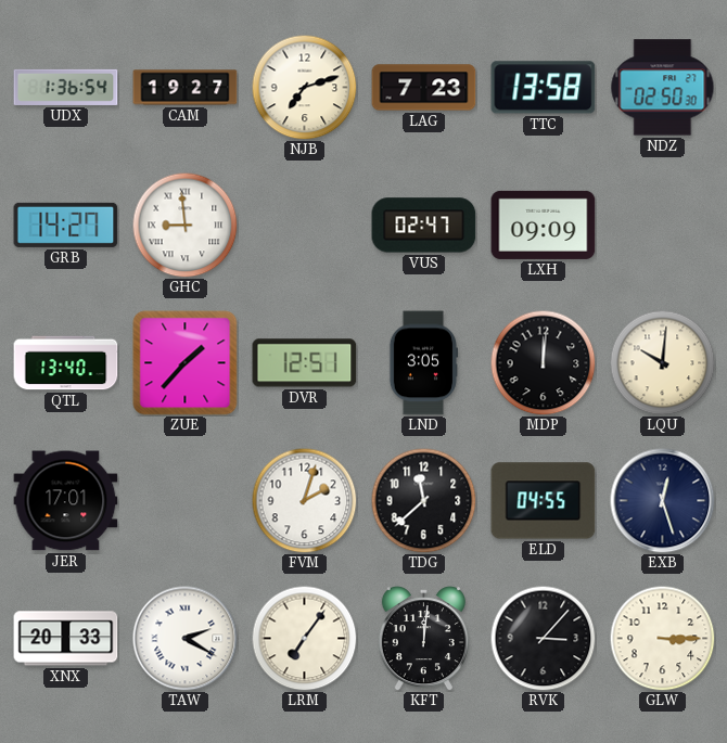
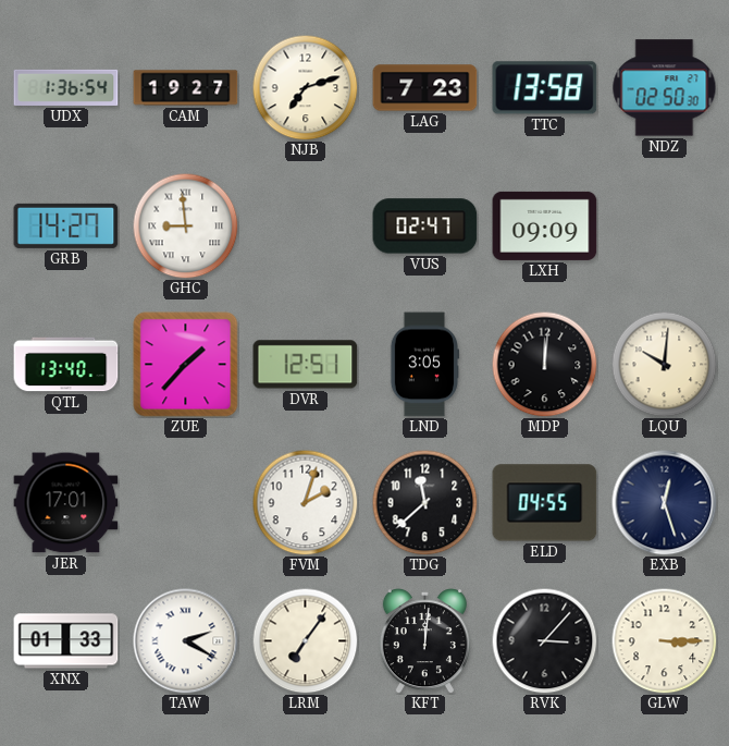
XNX: 20:33 -> 01:33
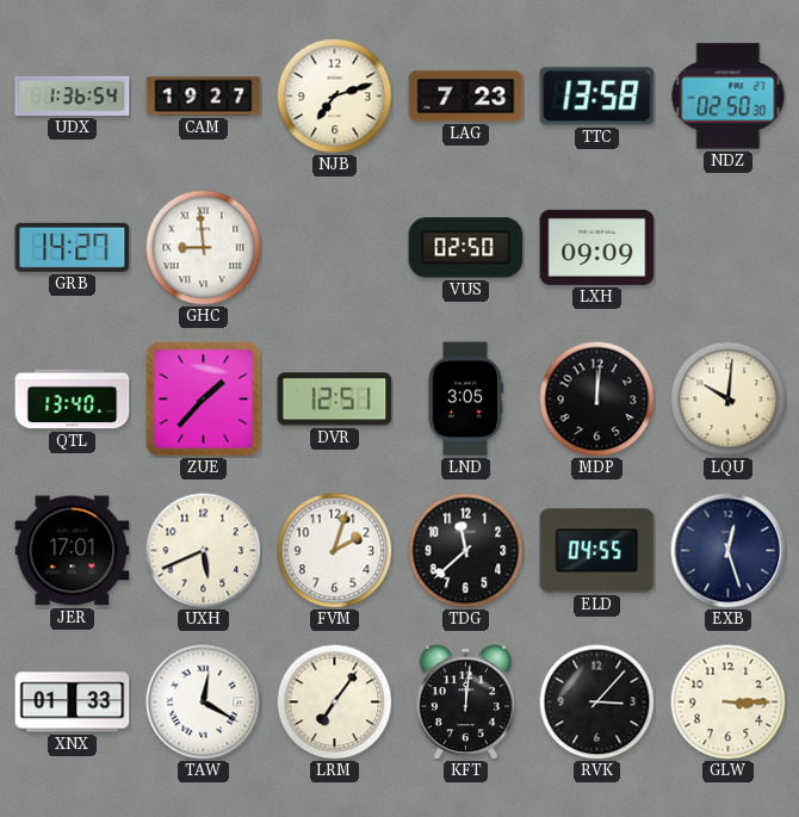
VUS: 02:47 -> 02:50
UXH: none -> 5:41
TAW: 2:20 -> 12:20
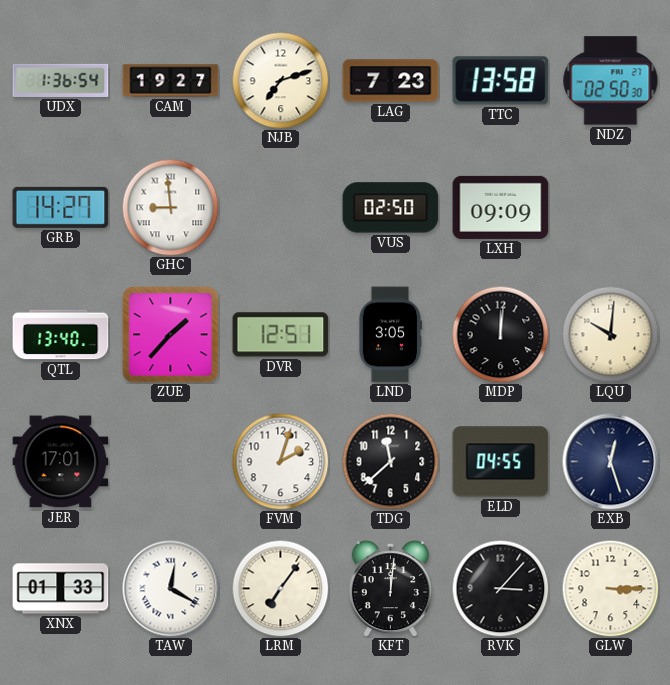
UXH: 5:41 -> none
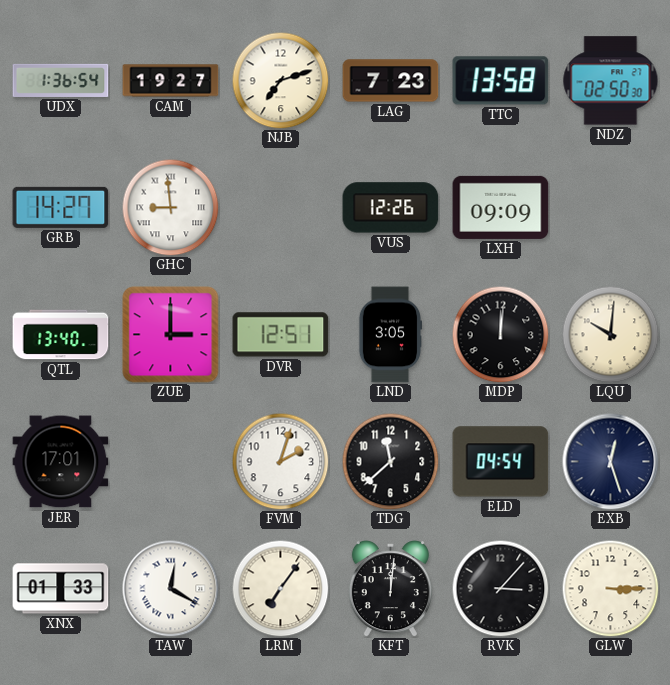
VUS: 02:50 -> 12:26
ZUE: 1:37 -> 3:00
ELD: 04:55 -> 04:54
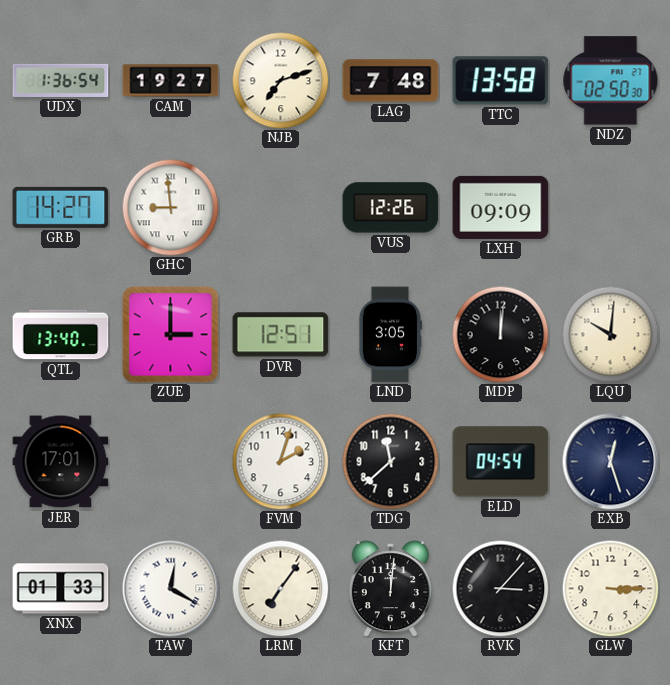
LAG: 7:23 -> 7:48
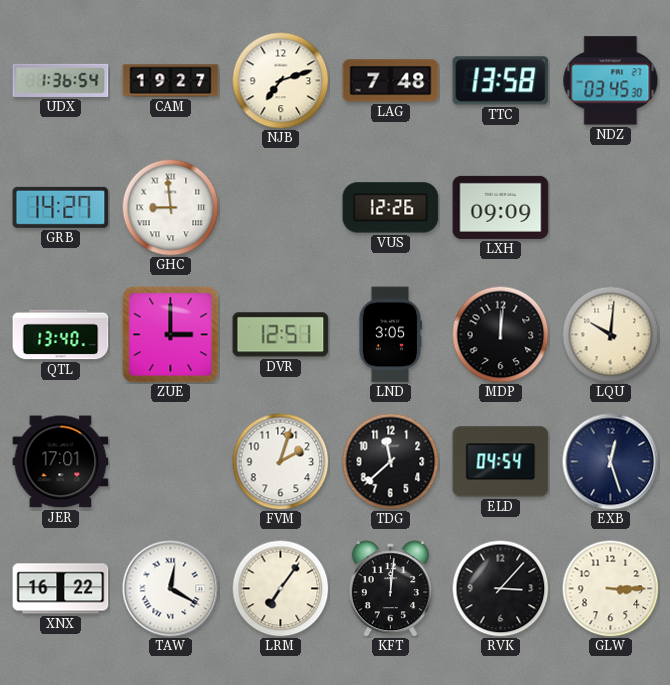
NDZ: 02:50 -> 03:45
XNX: 01:33 -> 16:22
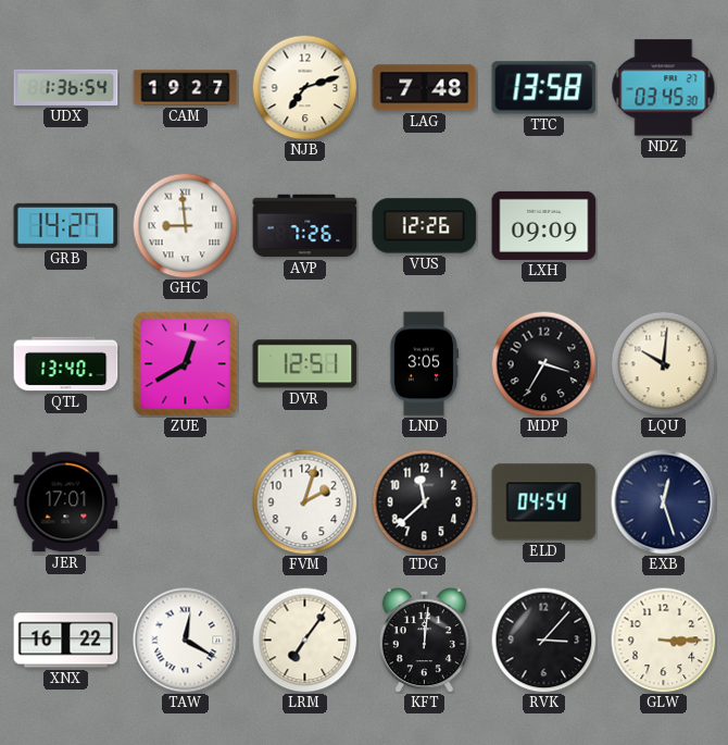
AVP: none -> 7:26
ZUE: 3:00 -> 12:40
MDP: 12:01 -> 3:35
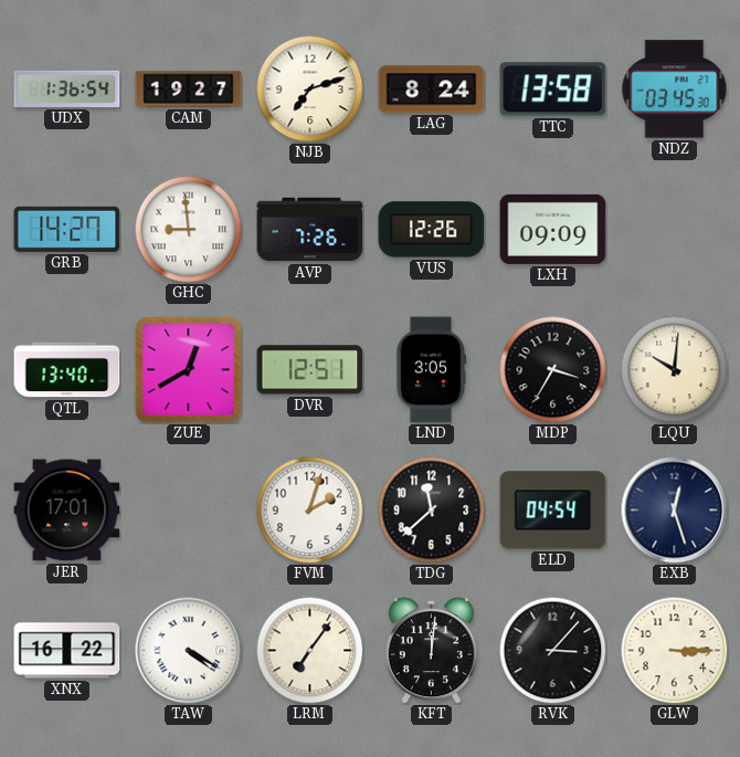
LAG: 7:48 -> 8:24
TAW: 12:20 -> 4:20
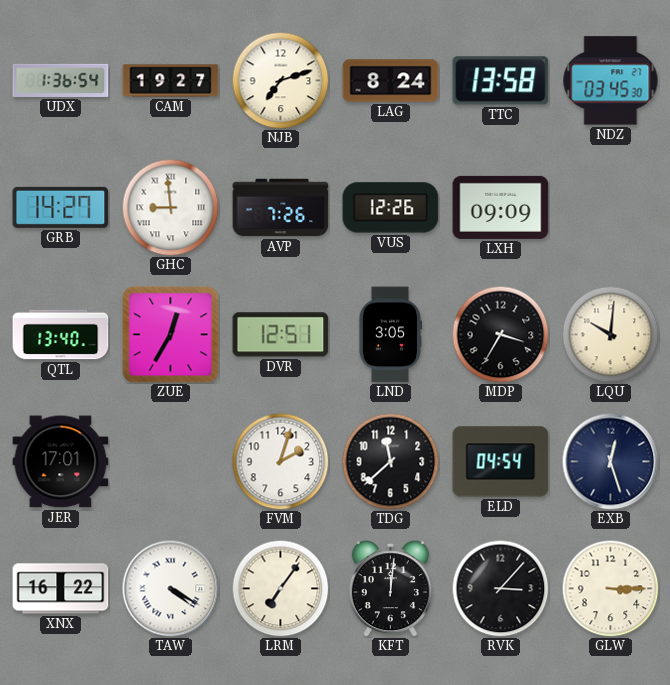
ZUE: 12:40 -> 12:35
